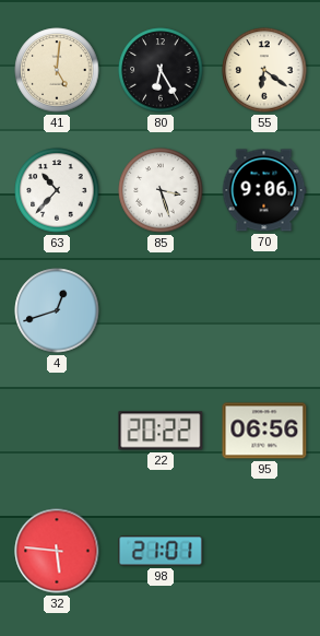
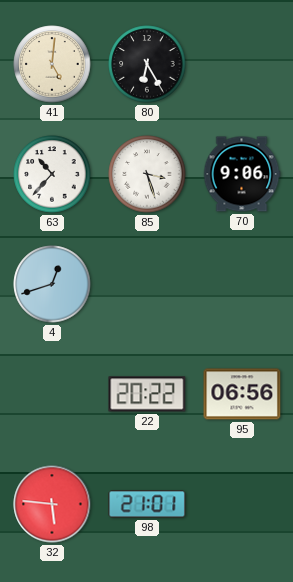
55: 6:21 -> none
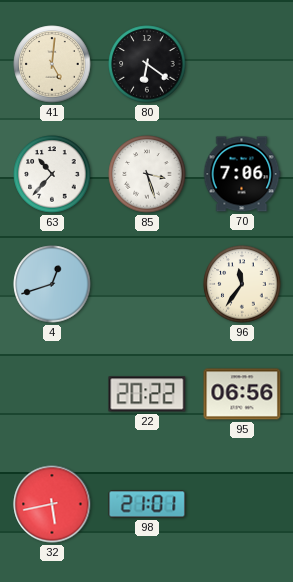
80: 6:25 -> 6:21
70: 9:06 -> 7:06
96: none -> 11:36
32: 5:46 -> 5:43
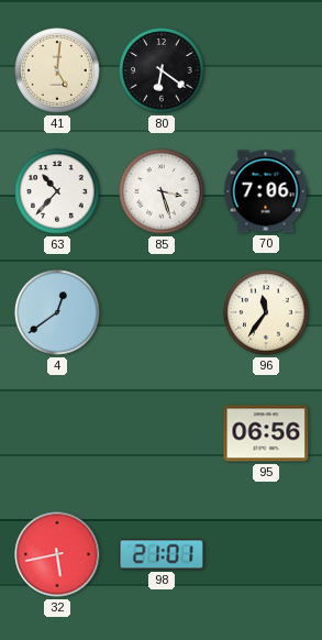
4: 12:42 -> 12:39
22: 20:22 -> none
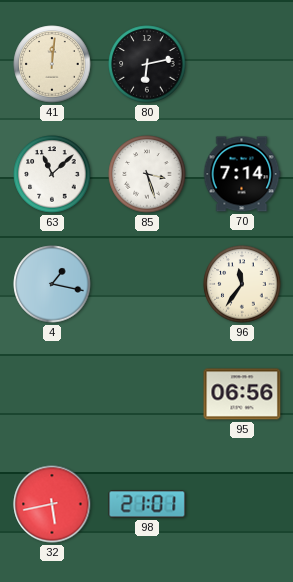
41: 5:01 -> 12:01
80: 6:21 -> 6:13
63: 10:37 -> 11:08
70: 7:06 -> 7:14
4: 12:39 -> 1:17
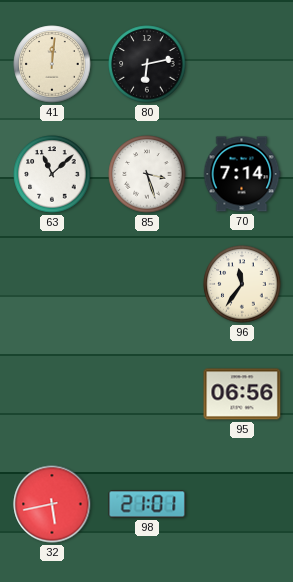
4: 1:17 -> none
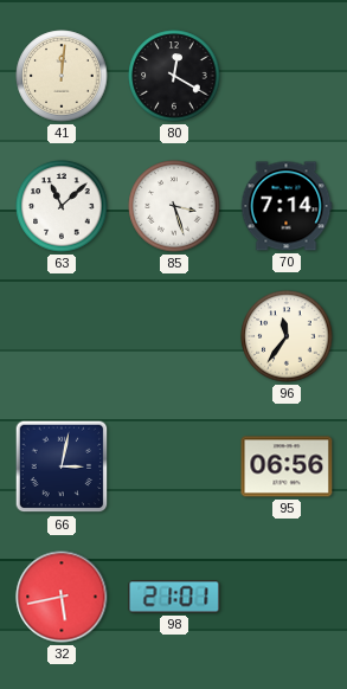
80: 6:13 -> 12:20
66: none -> 3:02
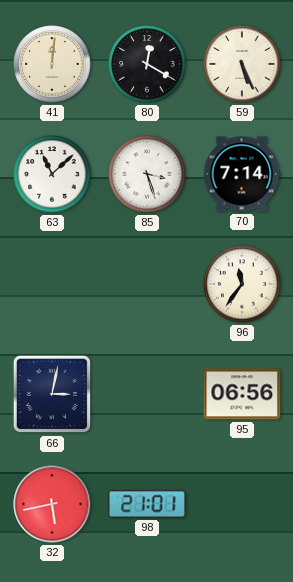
59: none -> 5:26
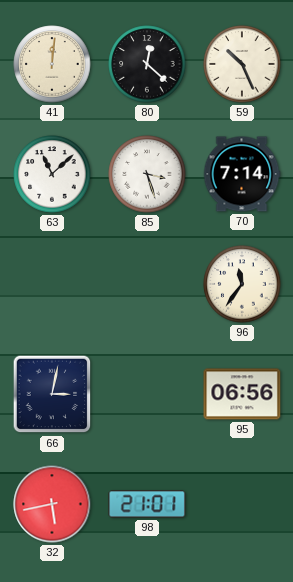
80: 12:20 -> 12:22
59: 5:26 -> 10:26
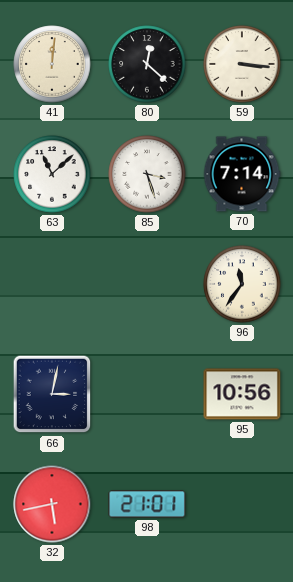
59: 10:26 -> 3:16
95: 06:56 -> 10:56
